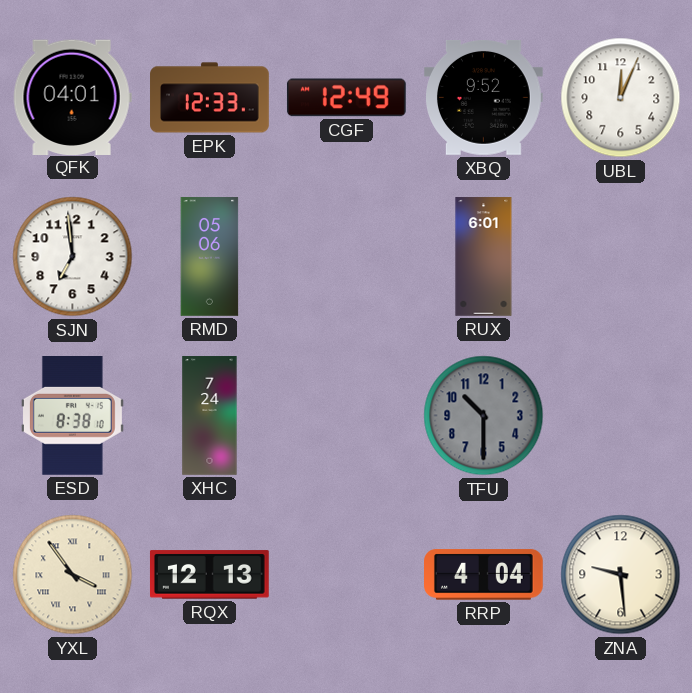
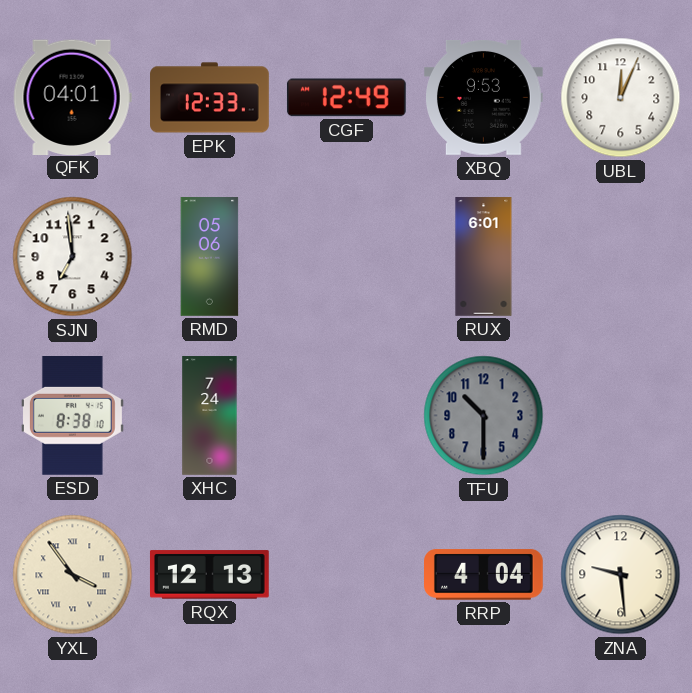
XBQ: 9:52 -> 9:53
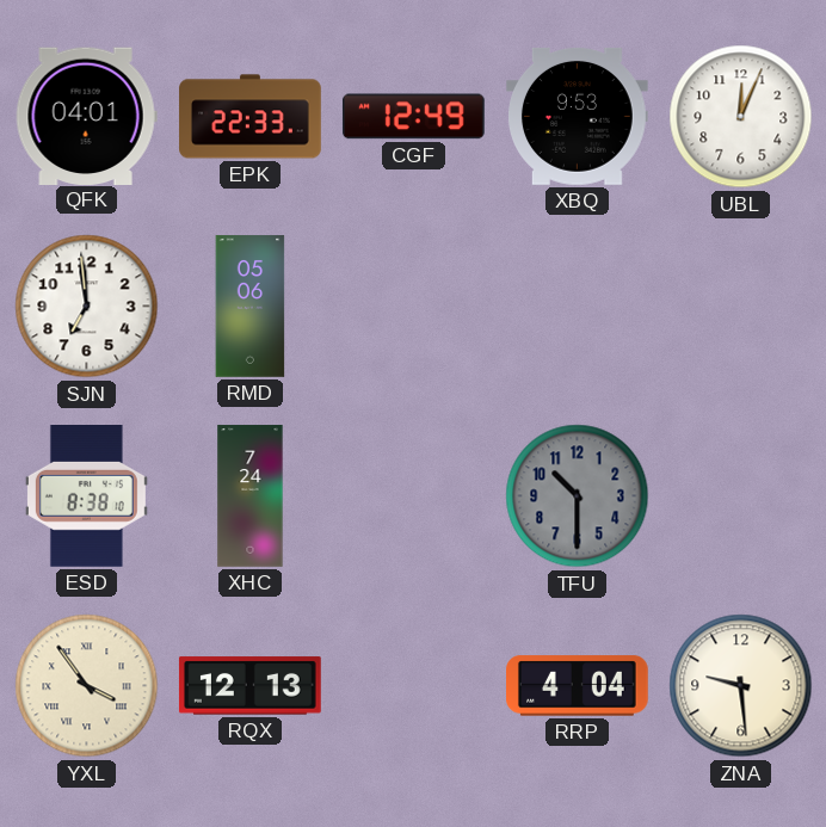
EPK: 12:33 -> 22:33
RUX: 6:01 -> none
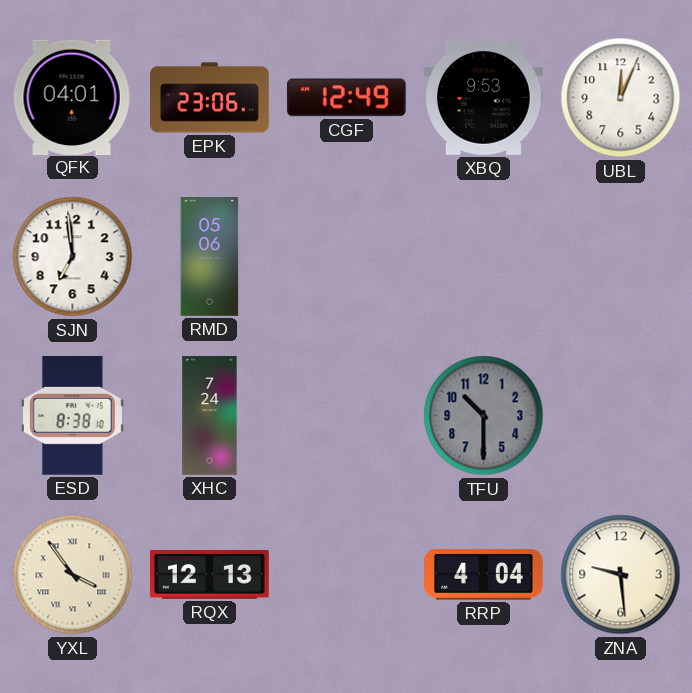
EPK: 22:33 -> 23:06
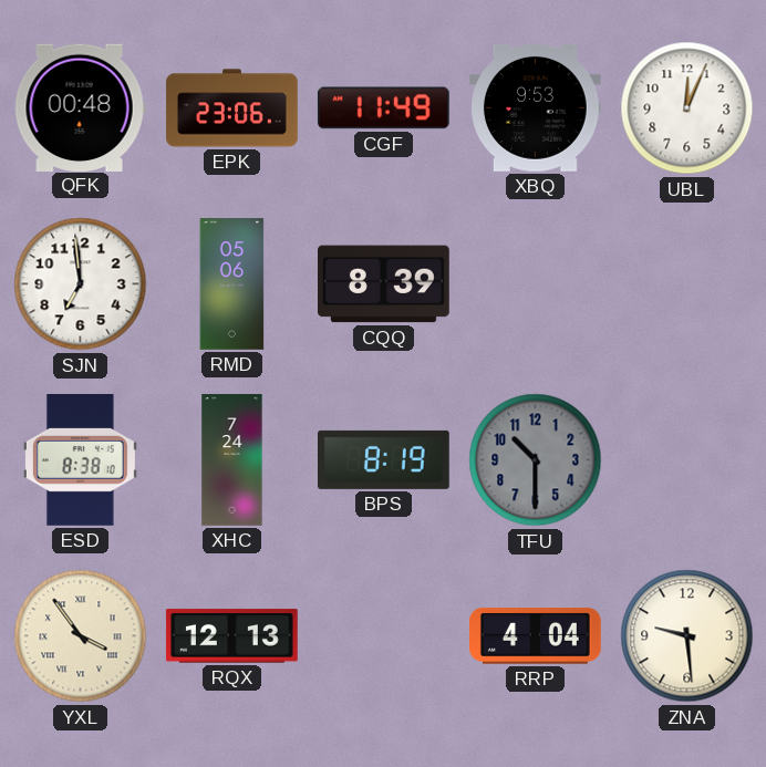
QFK: 04:01 -> 00:48
CGF: 12:49 -> 11:49
CQQ: none -> 8:39
BPS: none -> 8:19
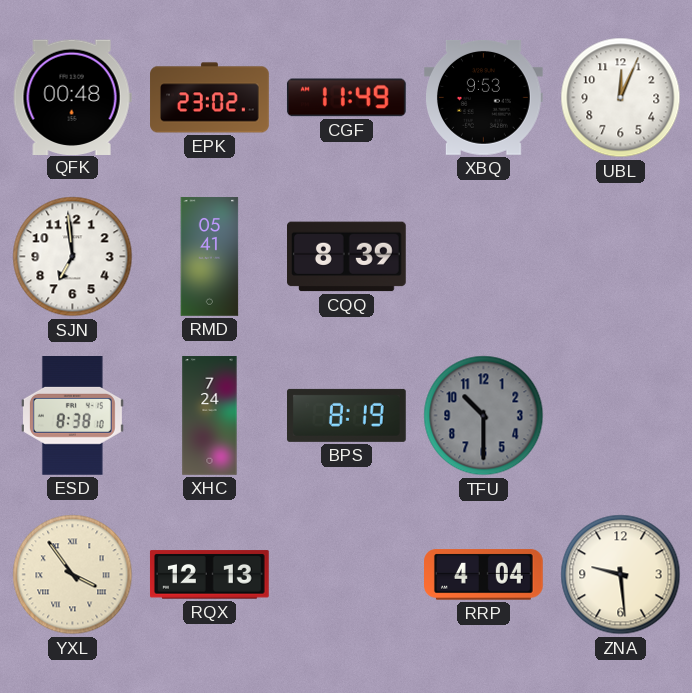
EPK: 23:06 -> 23:02
RMD: 05:06 -> 05:41
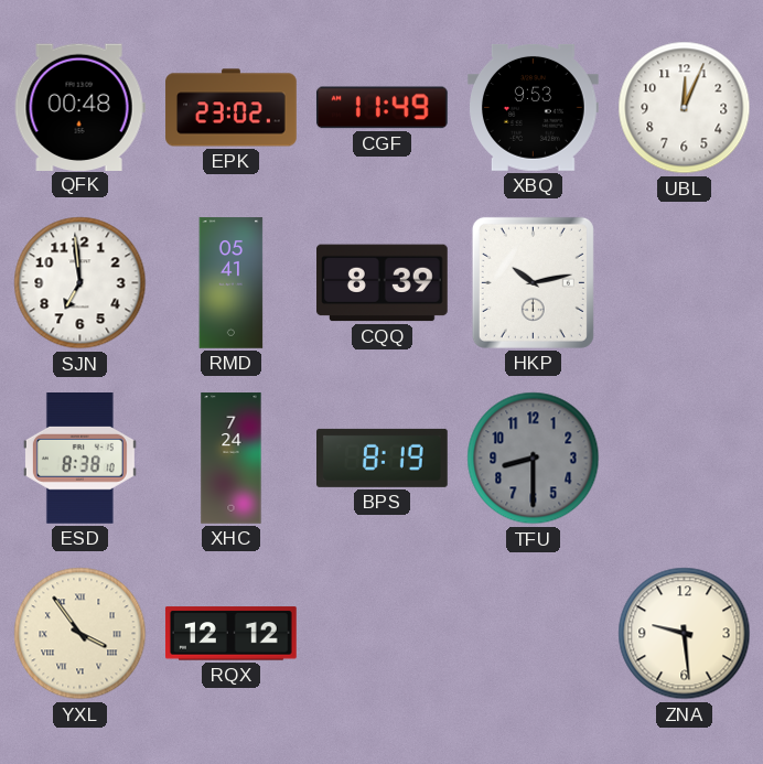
HKP: none -> 10:13
TFU: 10:30 -> 8:30
RQX: 12:13 -> 12:12
RRP: 4:04 -> none
